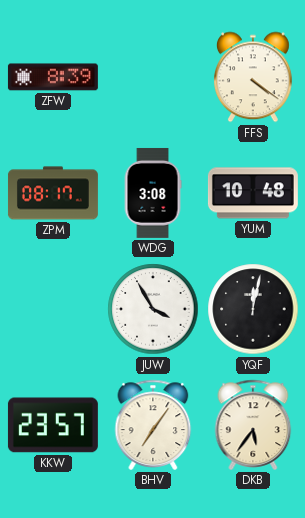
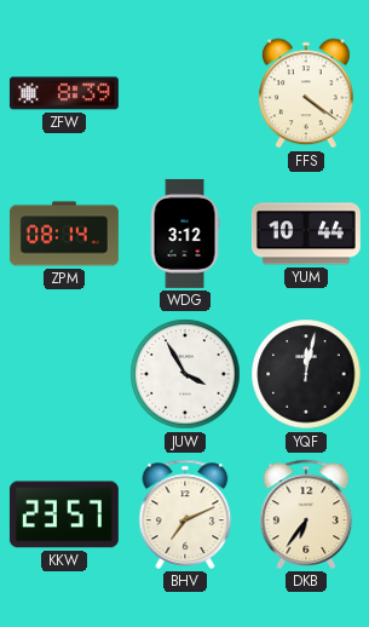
ZPM: 08:17 -> 08:14
WDG: 3:08 -> 3:12
YUM: 10:48 -> 10:44
BHV: 7:06 -> 7:11
DKB: 5:36 -> 6:36
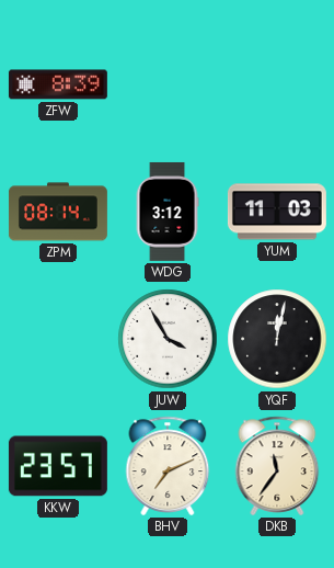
FFS: 4:21 -> none
YUM: 10:44 -> 11:03
DKB: 6:36 -> 11:36
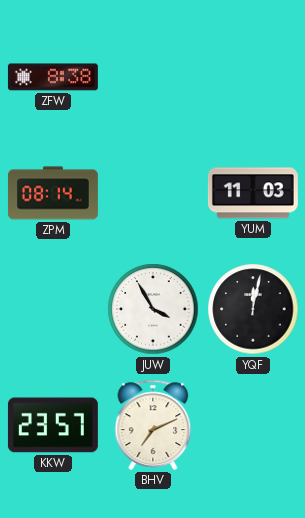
ZFW: 8:39 -> 8:38
WDG: 3:12 -> none
DKB: 11:36 -> none
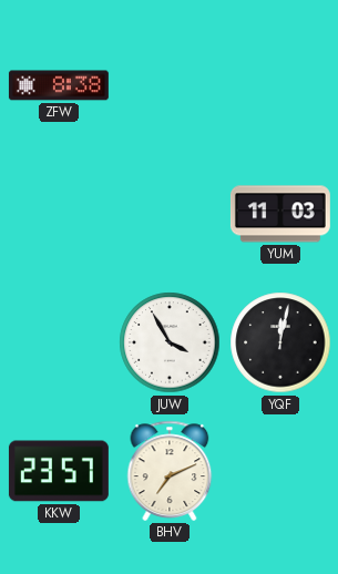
ZPM: 08:14 -> none
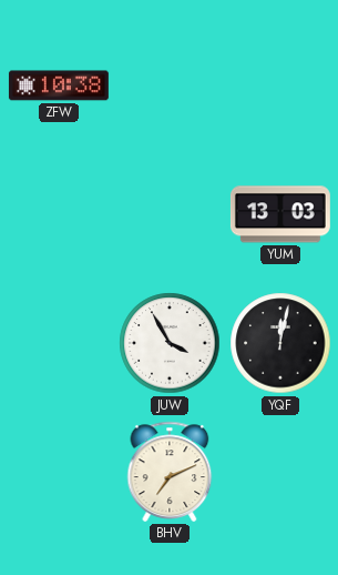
ZFW: 8:38 -> 10:38
YUM: 11:03 -> 13:03
KKW: 23:57 -> none
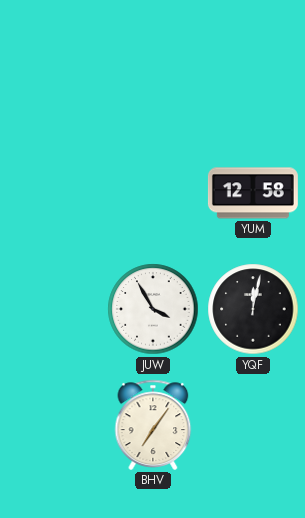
ZFW: 10:38 -> none
YUM: 13:03 -> 12:58
BHV: 7:11 -> 7:06
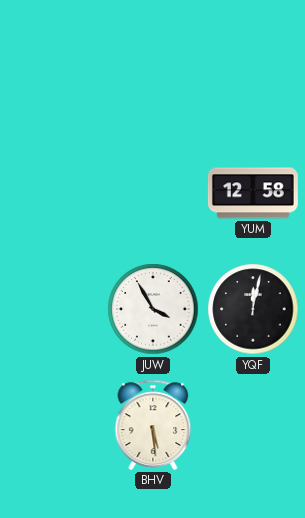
BHV: 7:06 -> 5:29
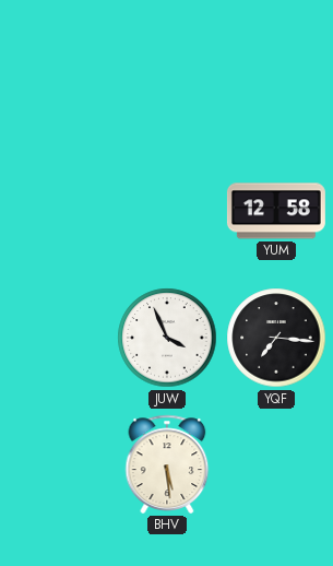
JUW: 3:55 -> 3:56
YQF: 12:02 -> 7:16
